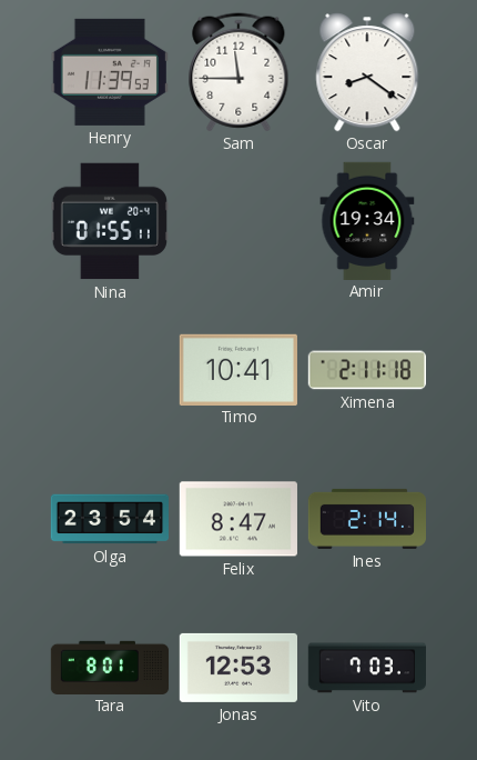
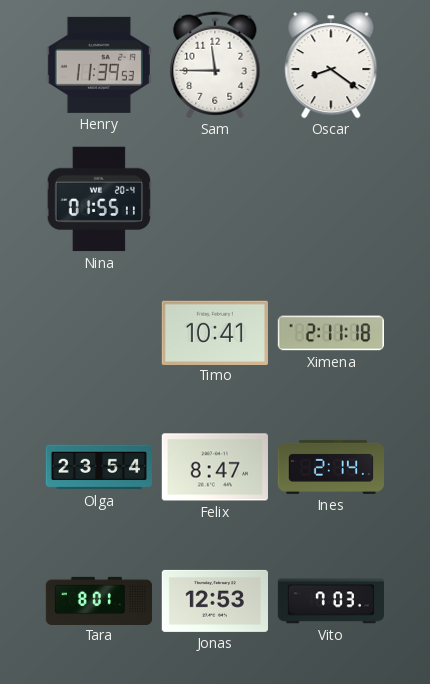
Amir: 19:34 -> none
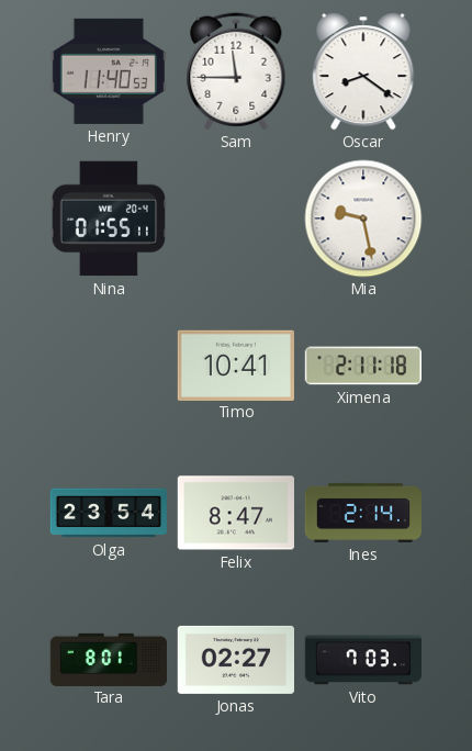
Henry: 11:39 -> 11:40
Mia: none -> 9:28
Jonas: 12:53 -> 02:27
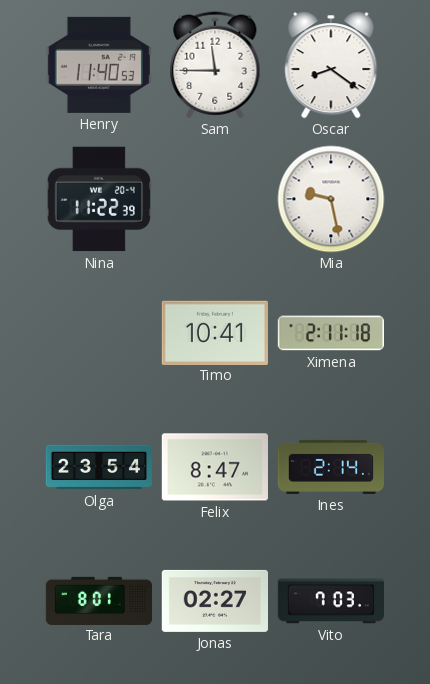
Nina: 01:55 -> 11:22
